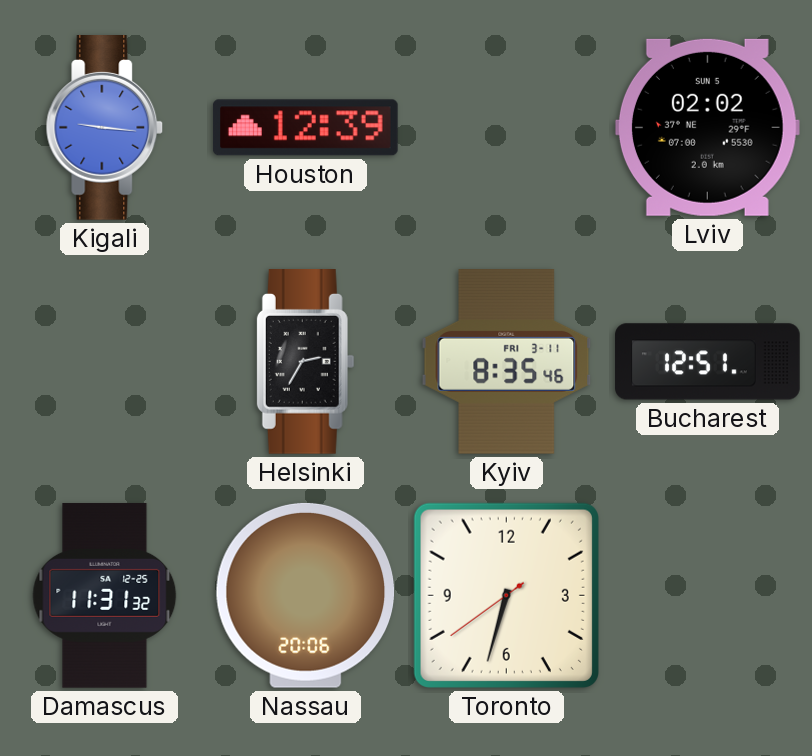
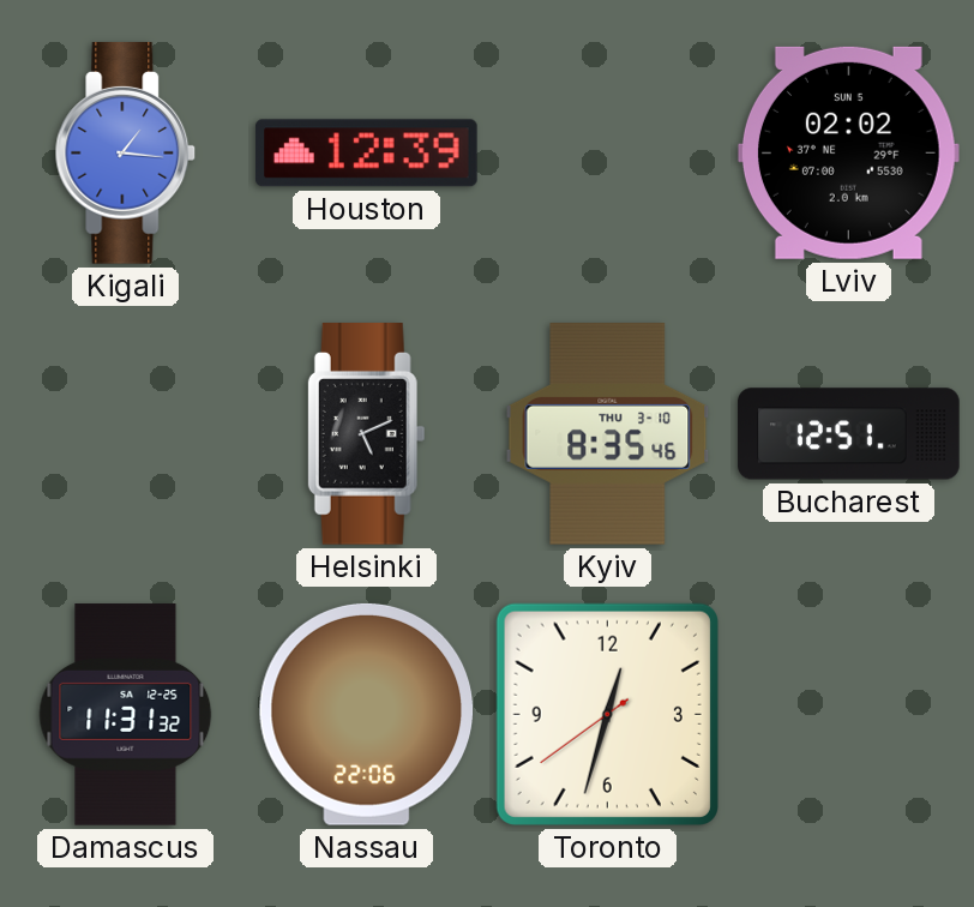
Kigali: 9:16 -> 1:16
Helsinki: 2:35 -> 5:11
Kyiv date: FRI 3-11 -> THU 3-10
Nassau: 20:06 -> 22:06
Toronto: 6:32 -> 12:32
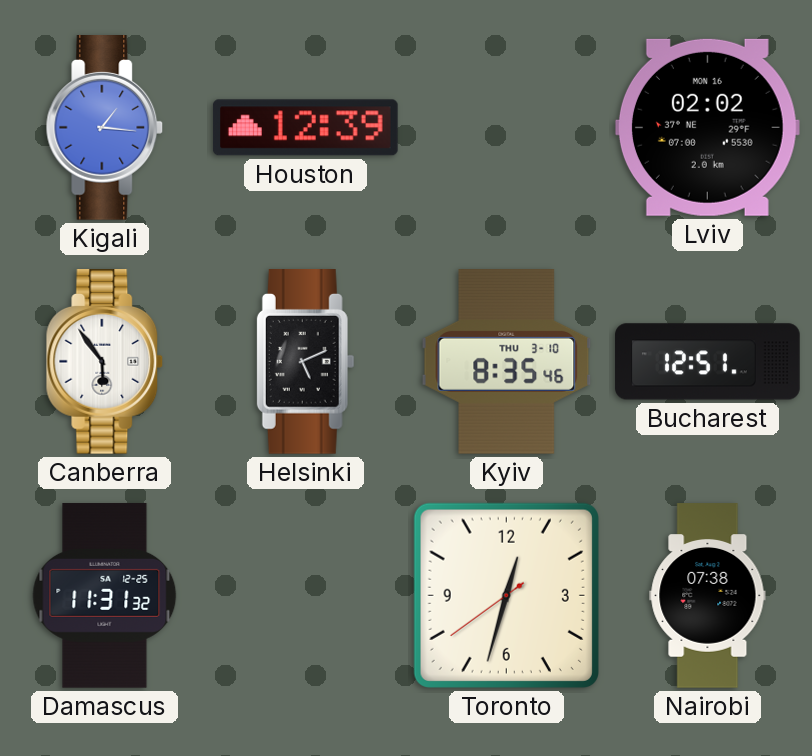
Lviv date: SUN 5 -> MON 16
Canberra: none -> 5:54
Nassau: 22:06 -> none
Nairobi: none -> 07:38
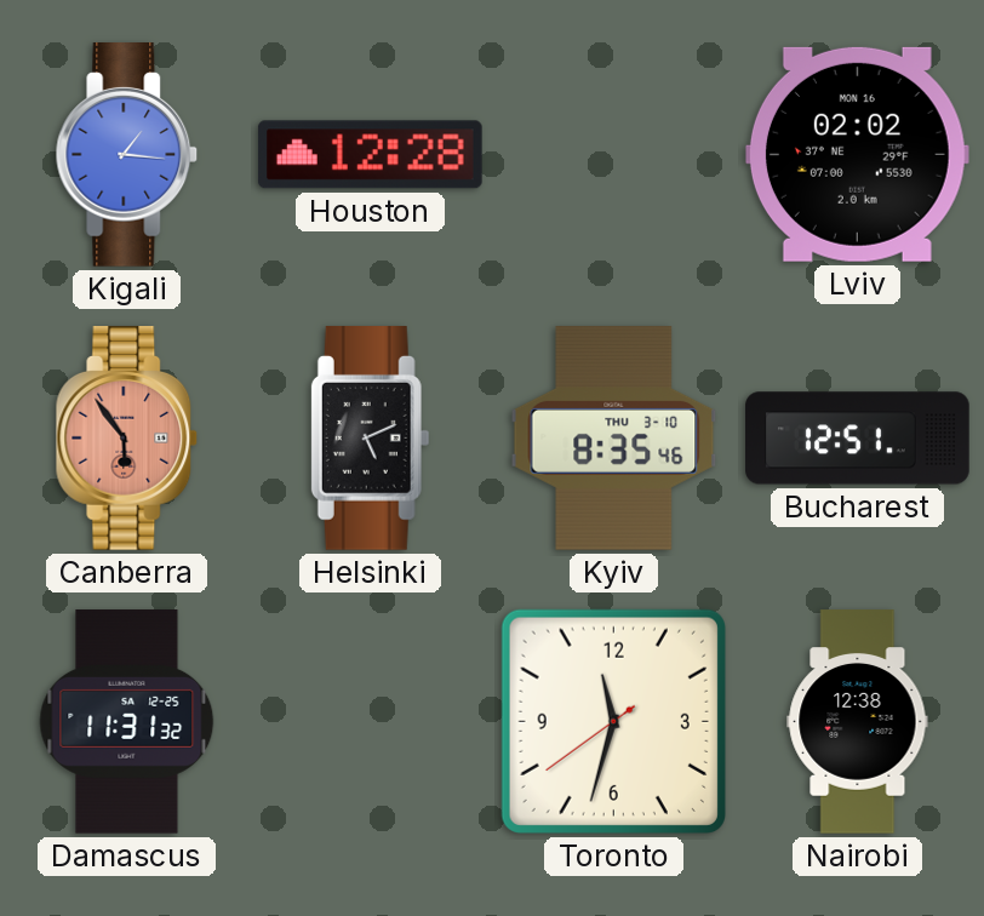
Houston: 12:39 -> 12:28
Canberra dial: white -> salmon
Toronto: 12:32 -> 11:32
Nairobi: 07:38 -> 12:38
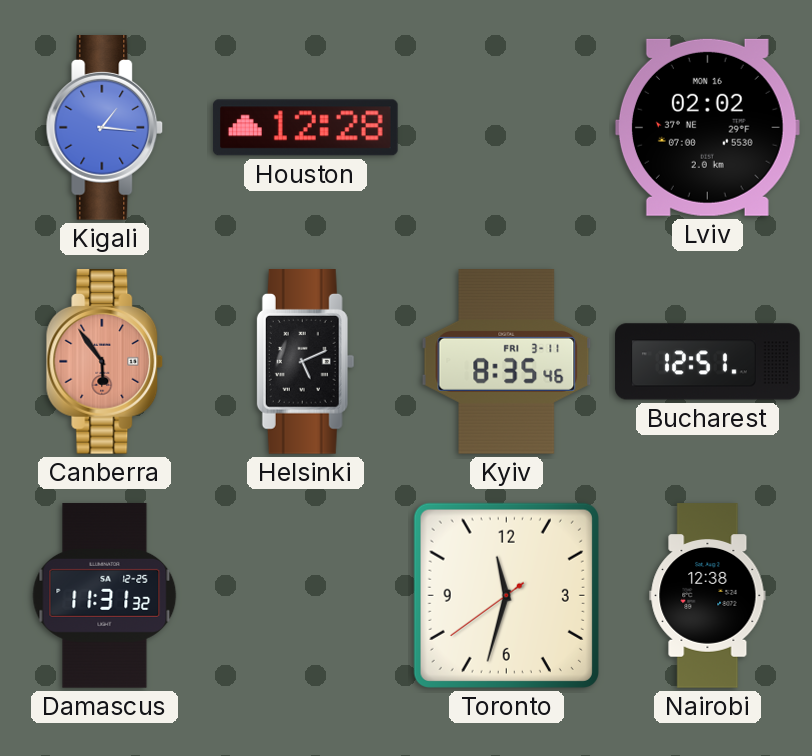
Kyiv date: THU 3-10 -> FRI 3-11
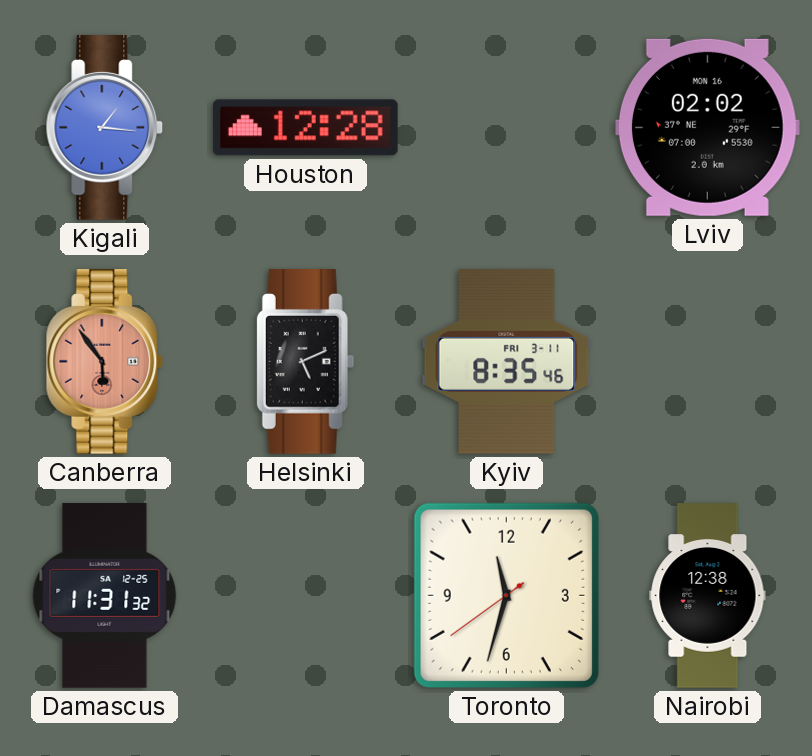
Bucharest: 12:51 -> none
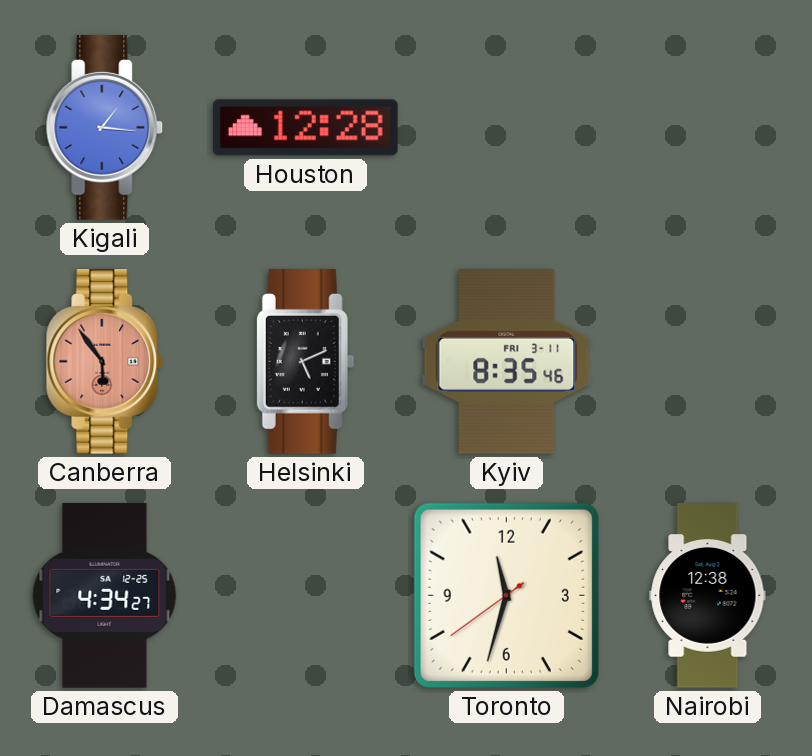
Lviv: 02:02 -> none
Damascus: 11:31 -> 4:34
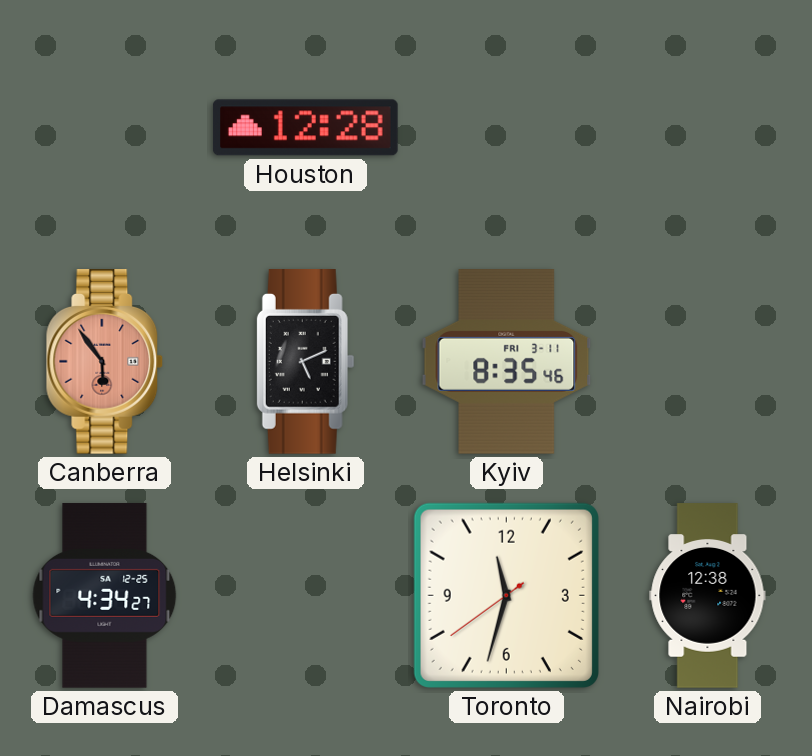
Kigali: 1:16 -> none
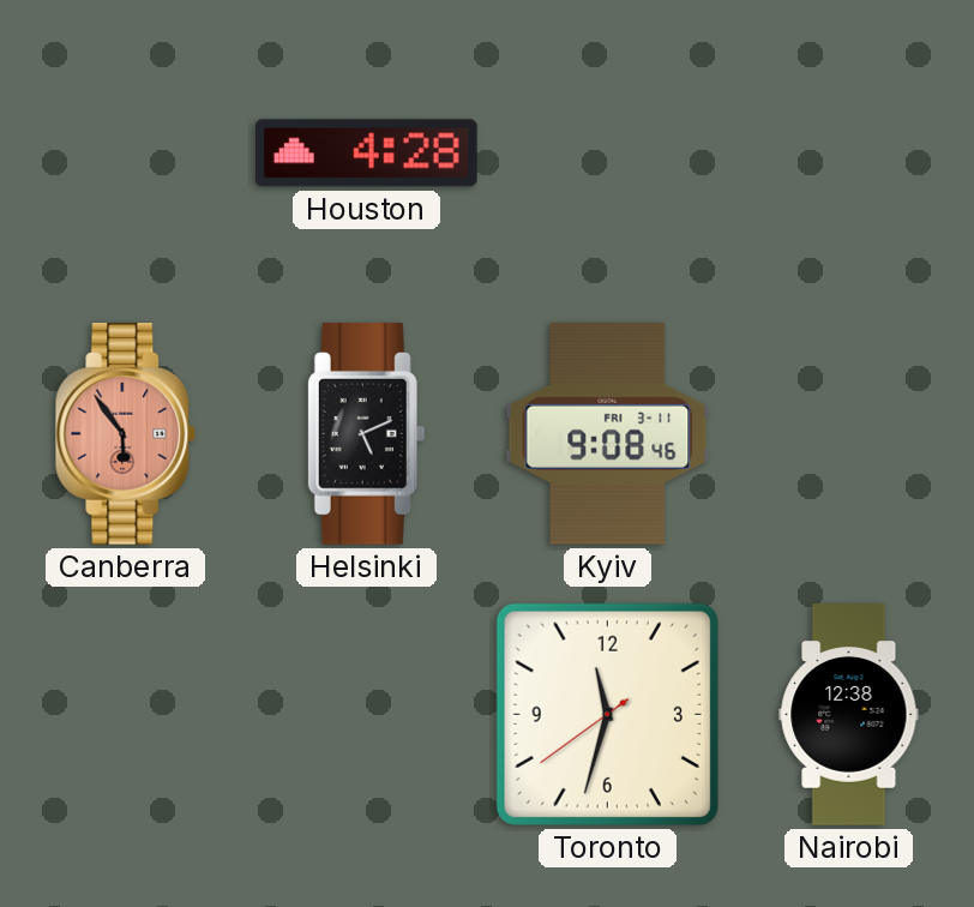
Houston: 12:28 -> 4:28
Kyiv: 8:35 -> 9:08
Damascus: 4:34 -> none
